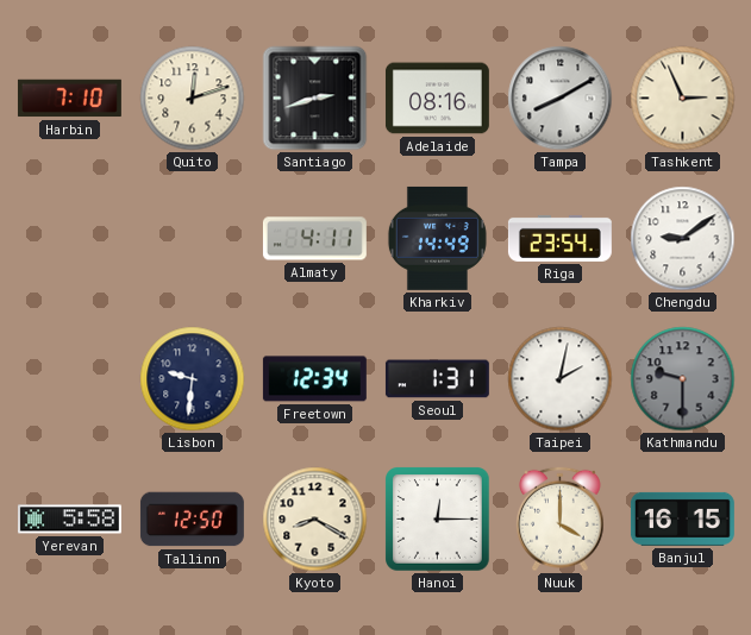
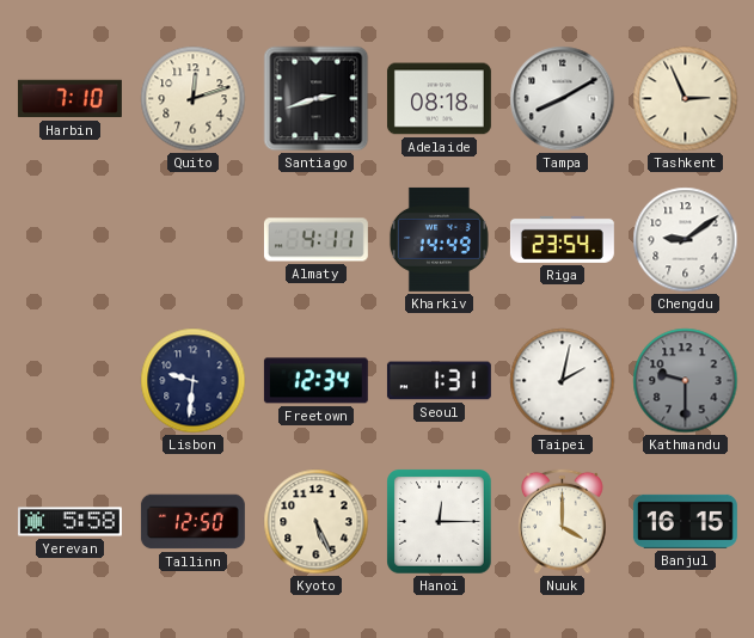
Adelaide: 08:16 -> 08:18
Kyoto: 8:20 -> 5:26
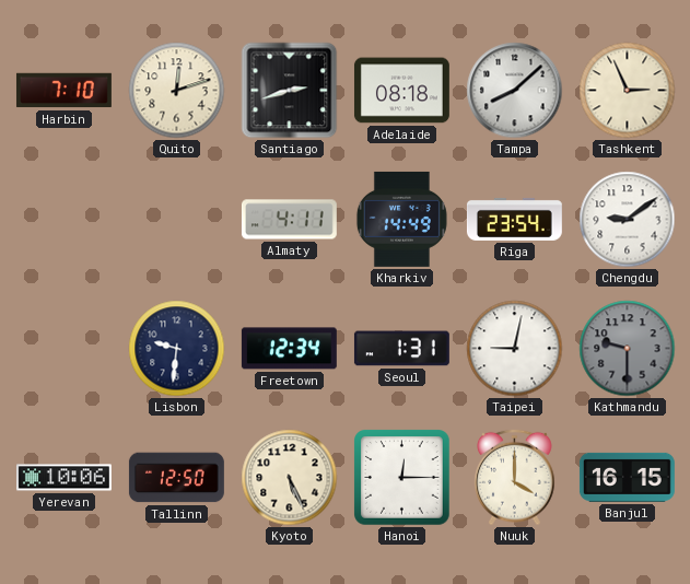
Tampa: 8:10 -> 8:08
Taipei: 2:02 -> 9:02
Yerevan: 5:58 -> 10:06
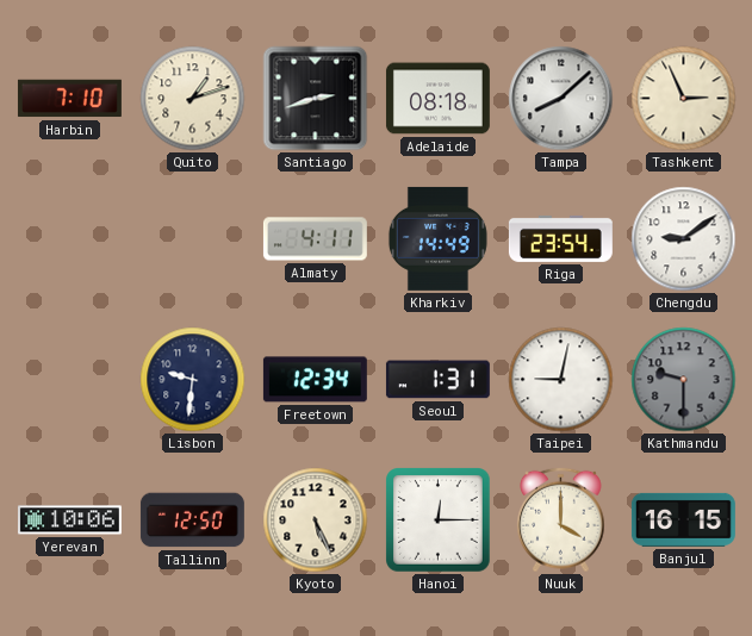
Quito: 12:12 -> 1:12
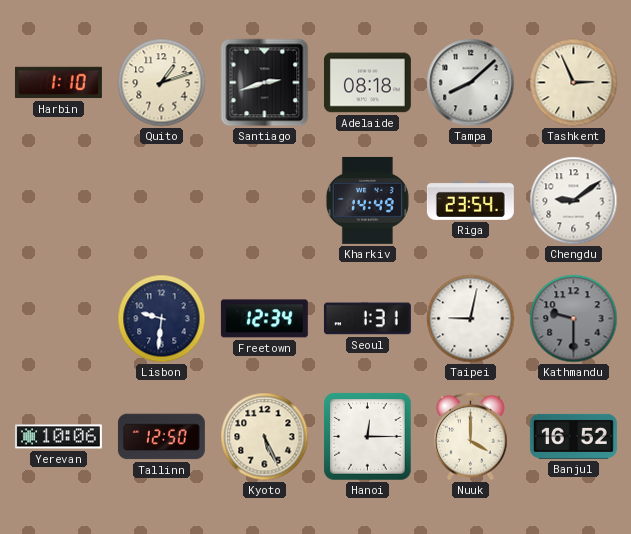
Harbin: 7:10 -> 1:10
Almaty: 4:11 -> none
Banjul: 16:15 -> 16:52
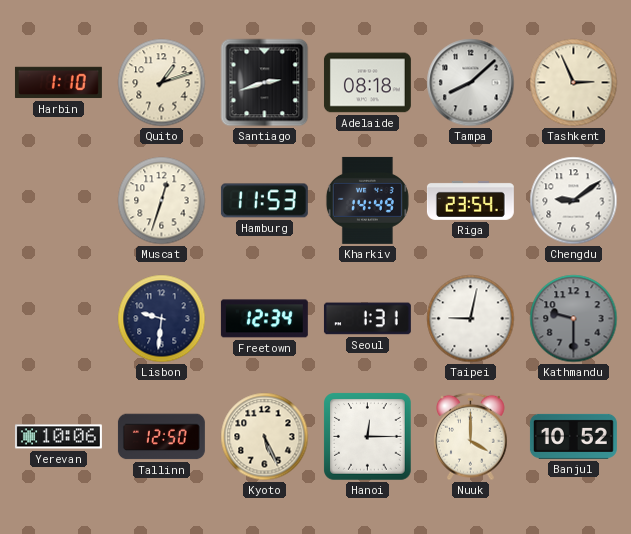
Muscat: none -> 12:33
Hamburg: none -> 11:53
Banjul: 16:52 -> 10:52
